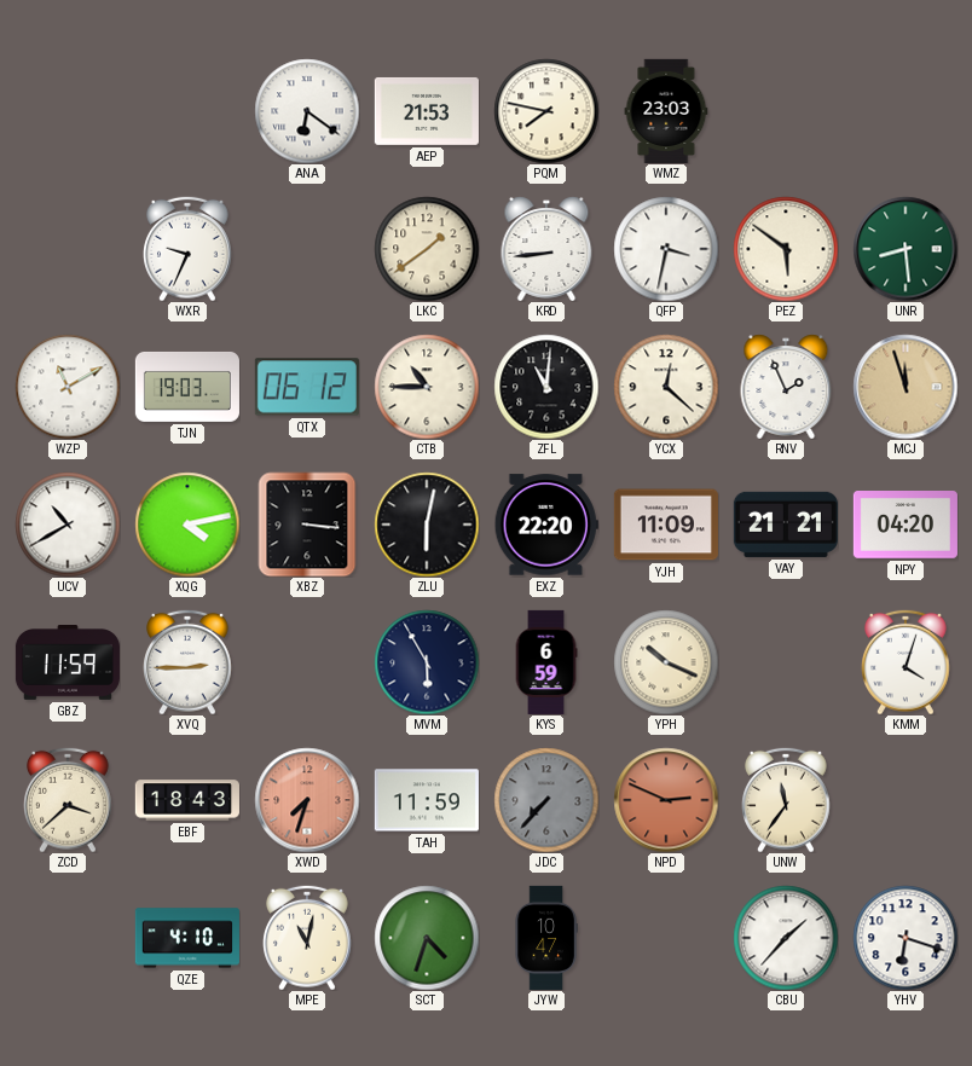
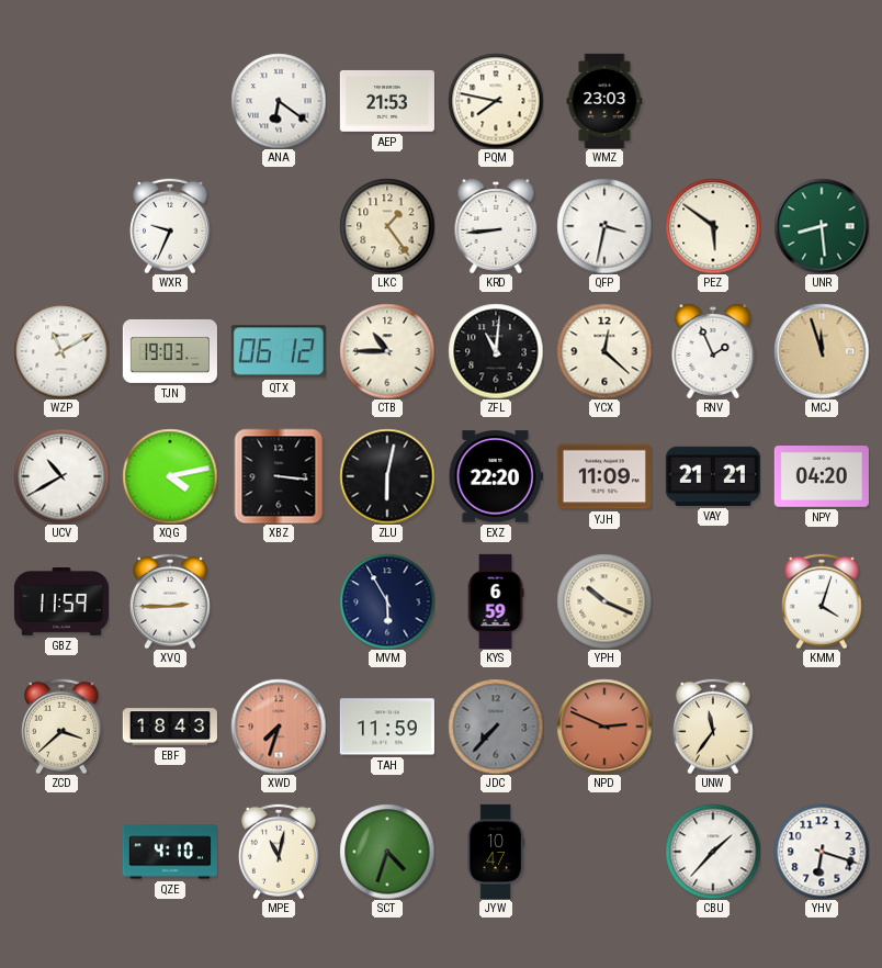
LKC: 1:39 -> 1:24
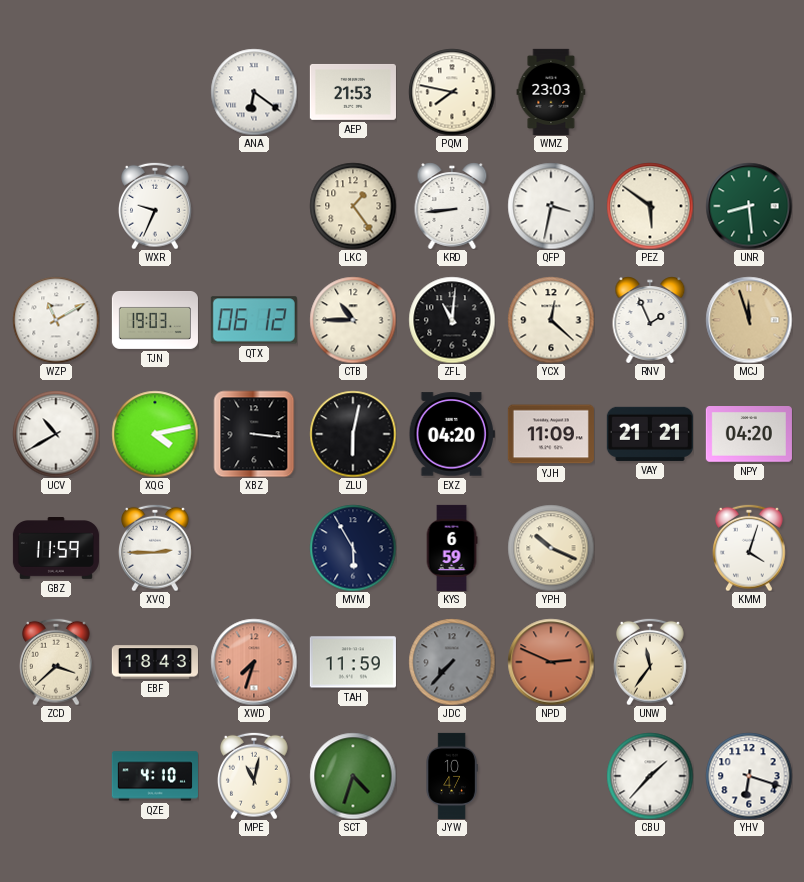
EXZ: 22:20 -> 04:20
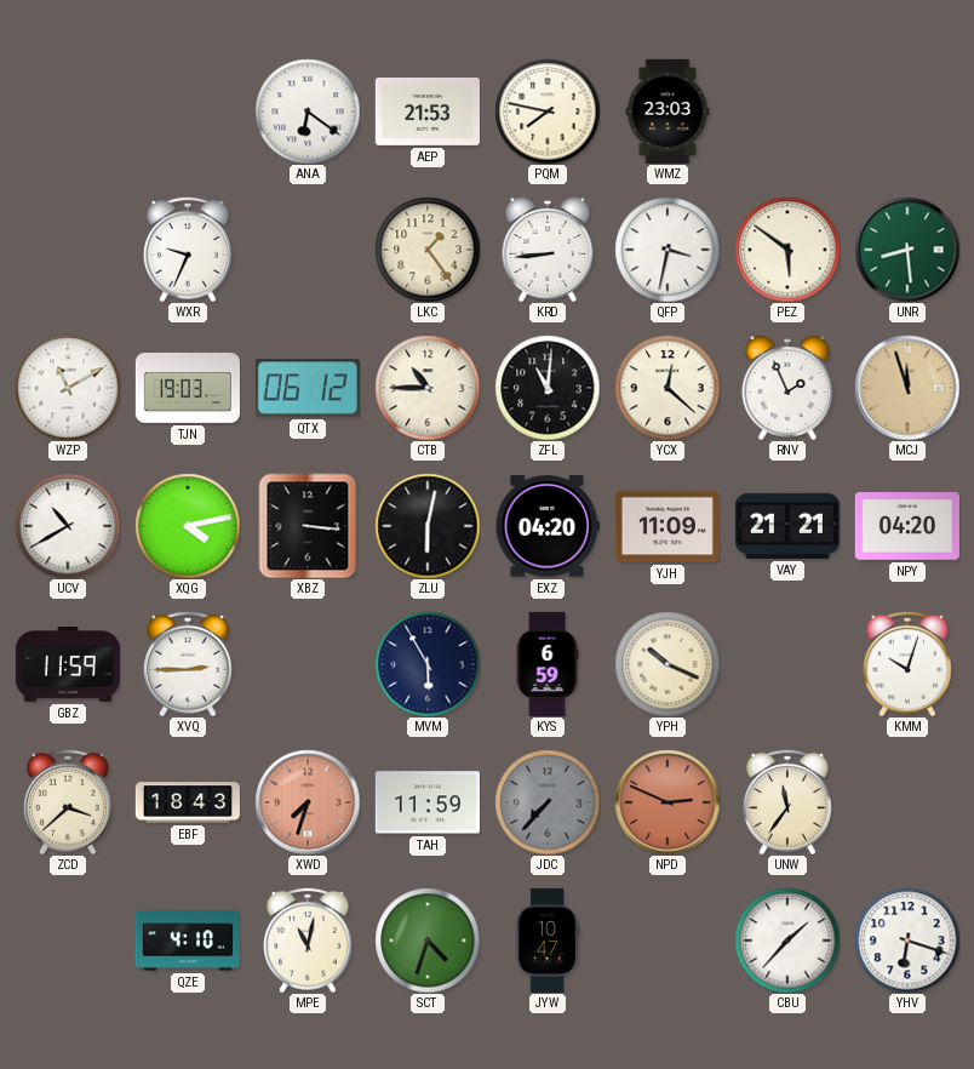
KMM: 4:03 -> 10:03
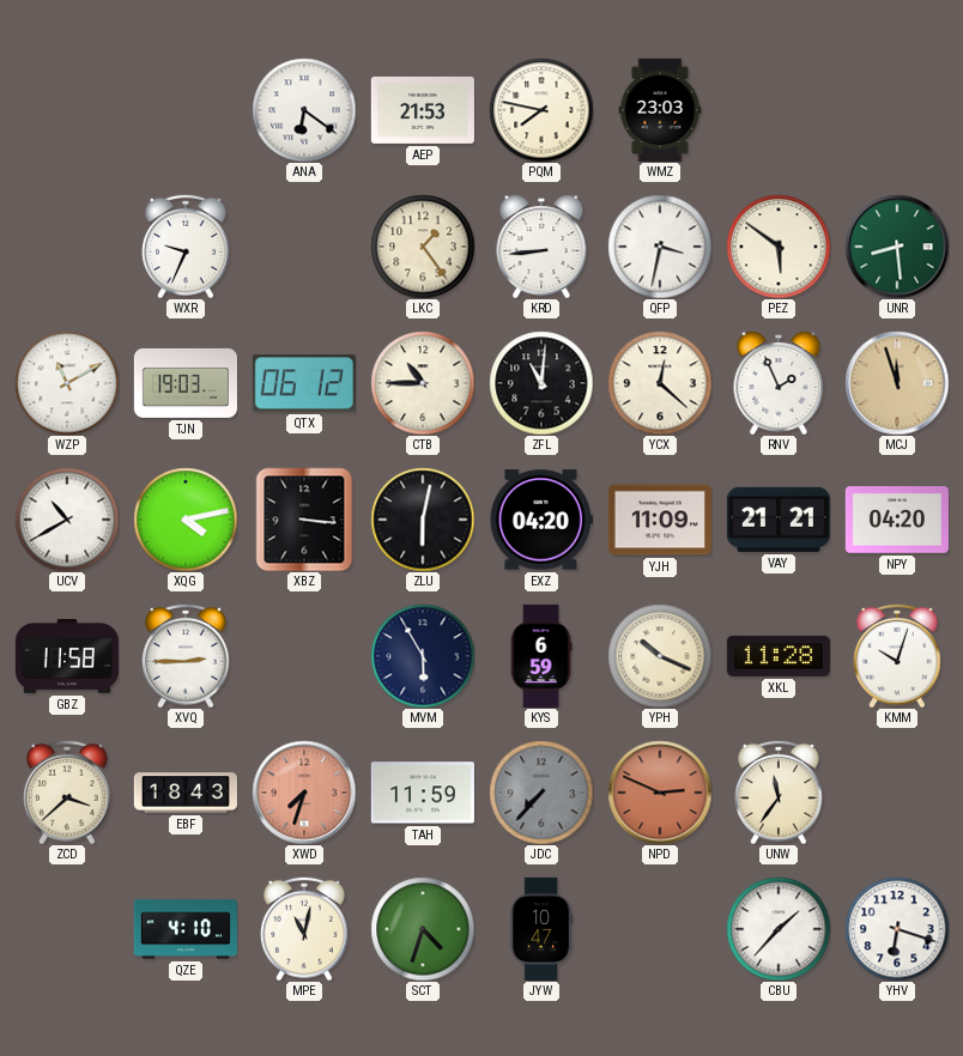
GBZ: 11:59 -> 11:58
XKL: none -> 11:28
